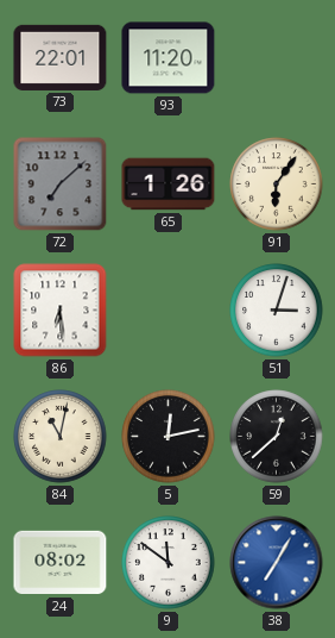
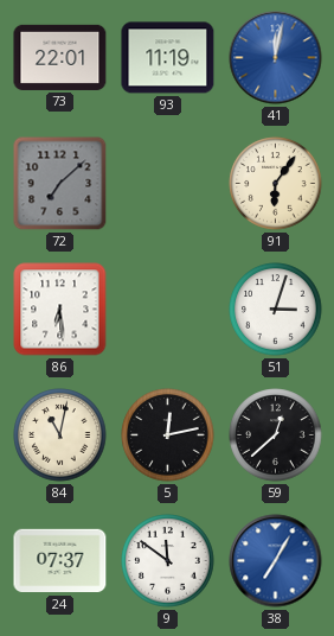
93: 11:20 -> 11:19
41: none -> 12:02
65: 1:26 -> none
24: 08:02 -> 07:37
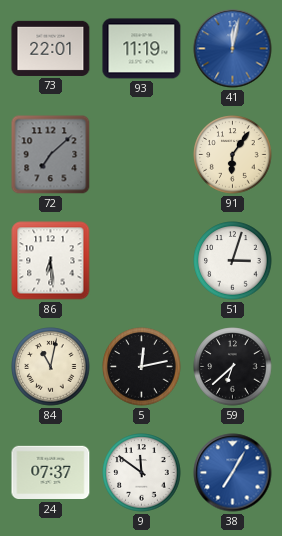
59: 12:38 -> 6:38
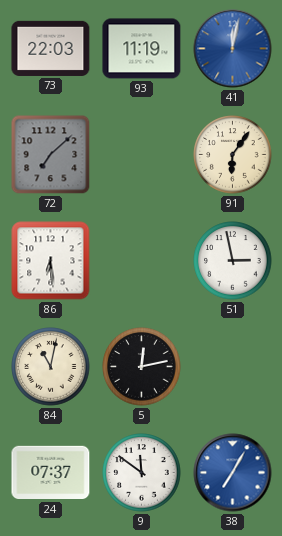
73: 22:01 -> 22:03
51: 3:03 -> 2:58
59: 6:38 -> none
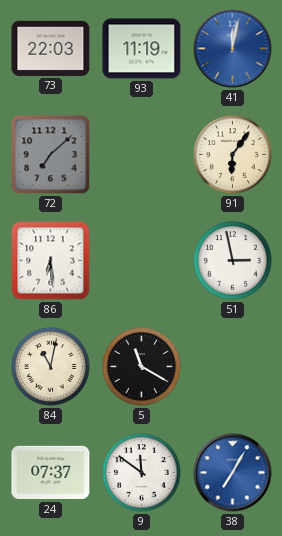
5: 12:13 -> 11:20
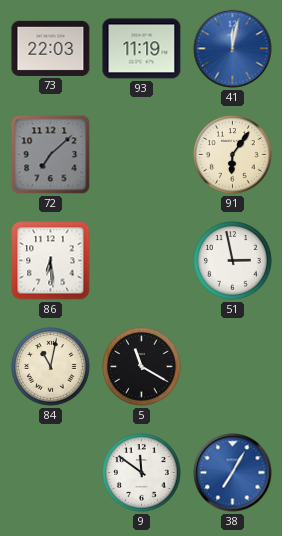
24: 07:37 -> none
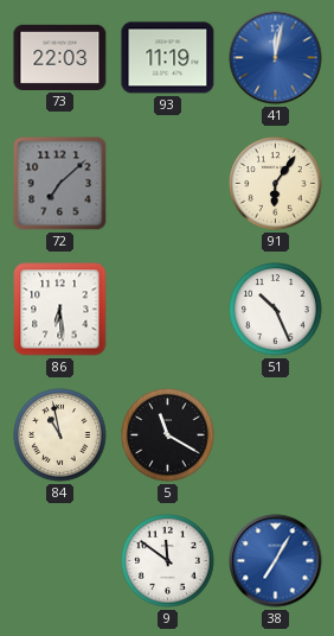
51: 2:58 -> 10:26
84: 11:02 -> 10:58
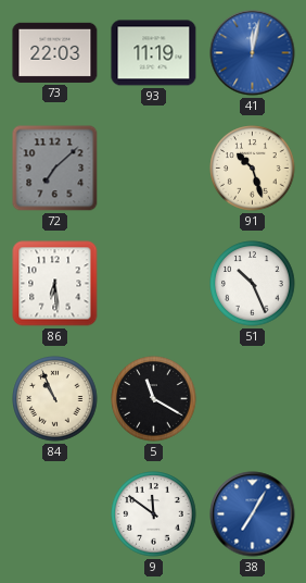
91: 6:06 -> 10:27
84: 10:58 -> 10:56
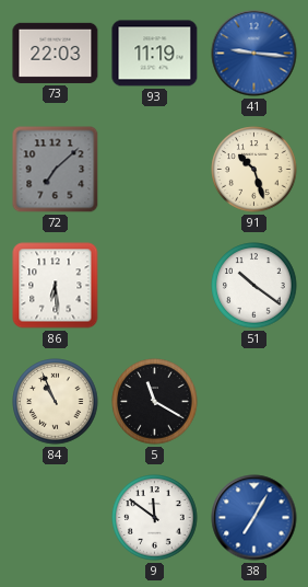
41: 12:02 -> 9:16
51: 10:26 -> 10:21
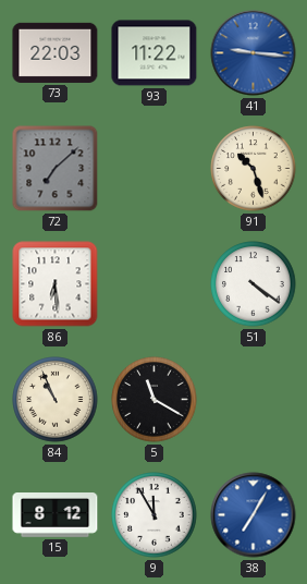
93: 11:19 -> 11:22
51: 10:21 -> 4:21
15: none -> 8:12
9: 11:51 -> 11:55
